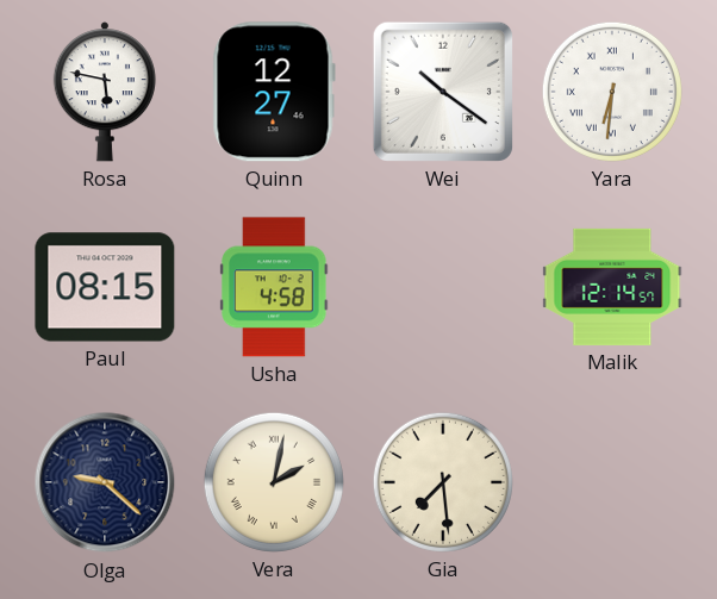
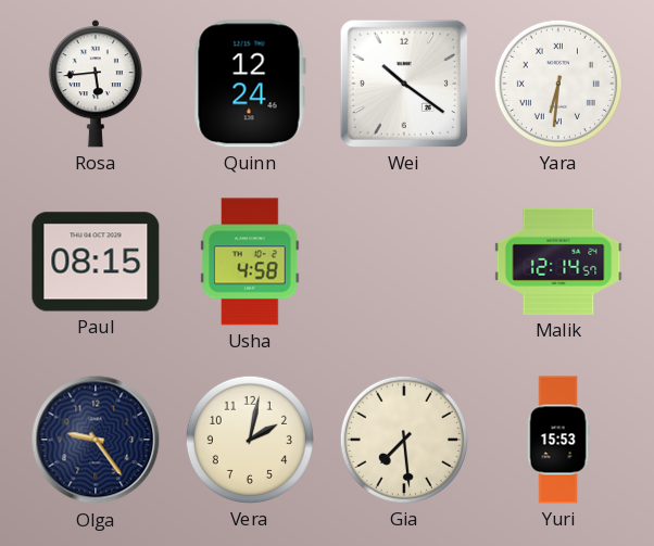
Rosa: 5:47 -> 5:44
Quinn: 12:27 -> 12:24
Olga: 9:22 -> 9:24
Vera numerals: Roman -> Arabic
Yuri: none -> 15:53
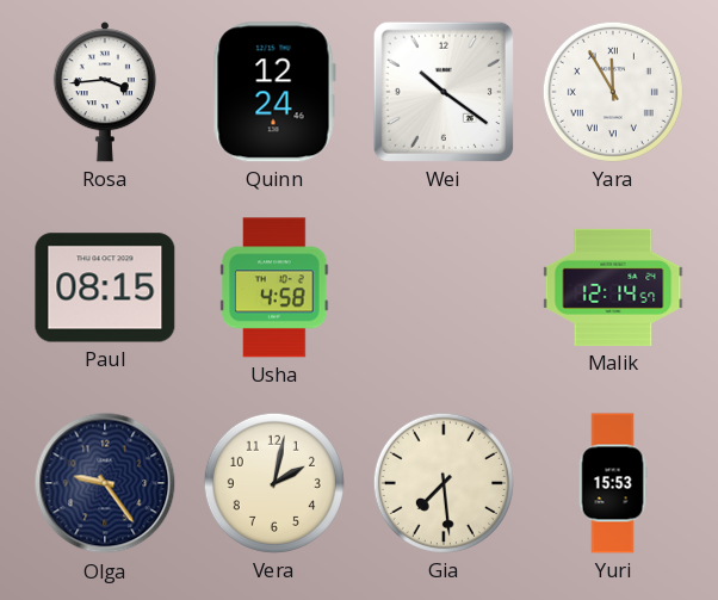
Rosa: 5:44 -> 3:44
Yara: 6:31 -> 11:55
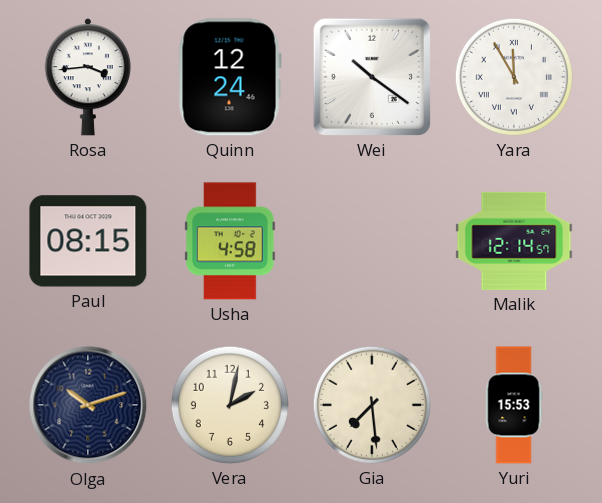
Olga: 9:24 -> 10:12
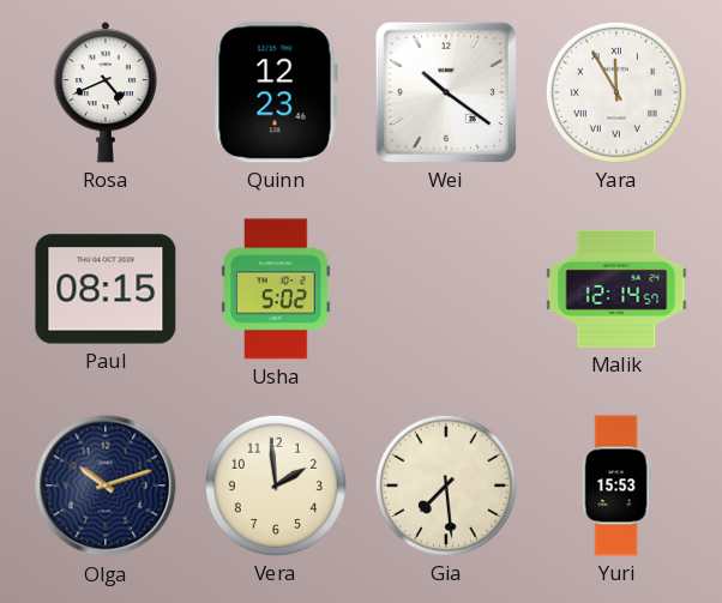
Rosa: 3:44 -> 4:41
Quinn: 12:24 -> 12:23
Usha: 4:58 -> 5:02
Vera: 2:02 -> 1:59
